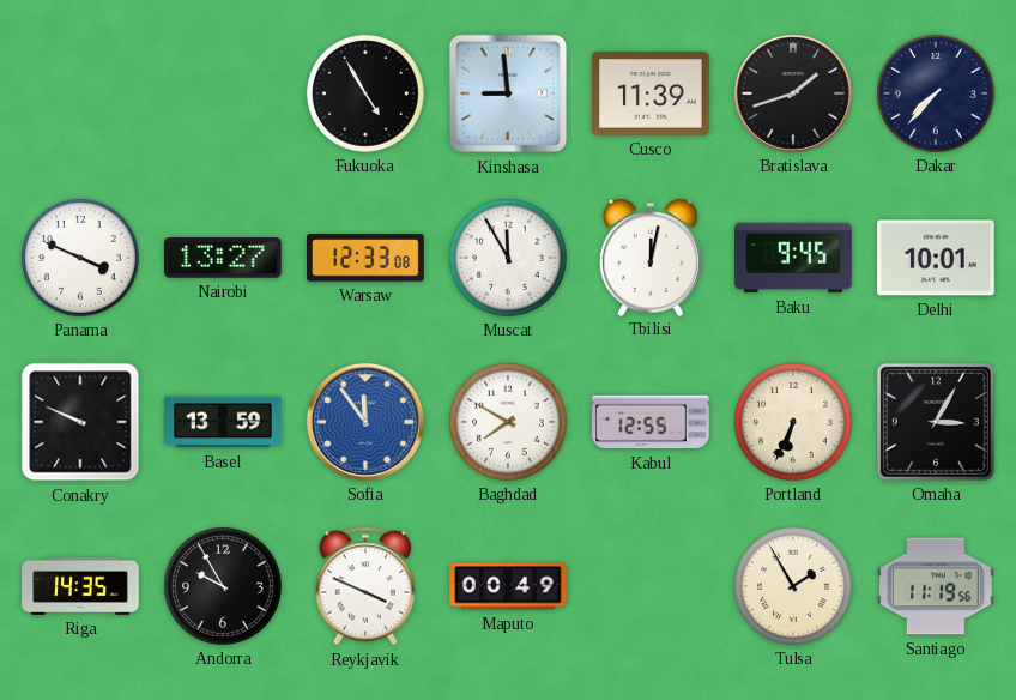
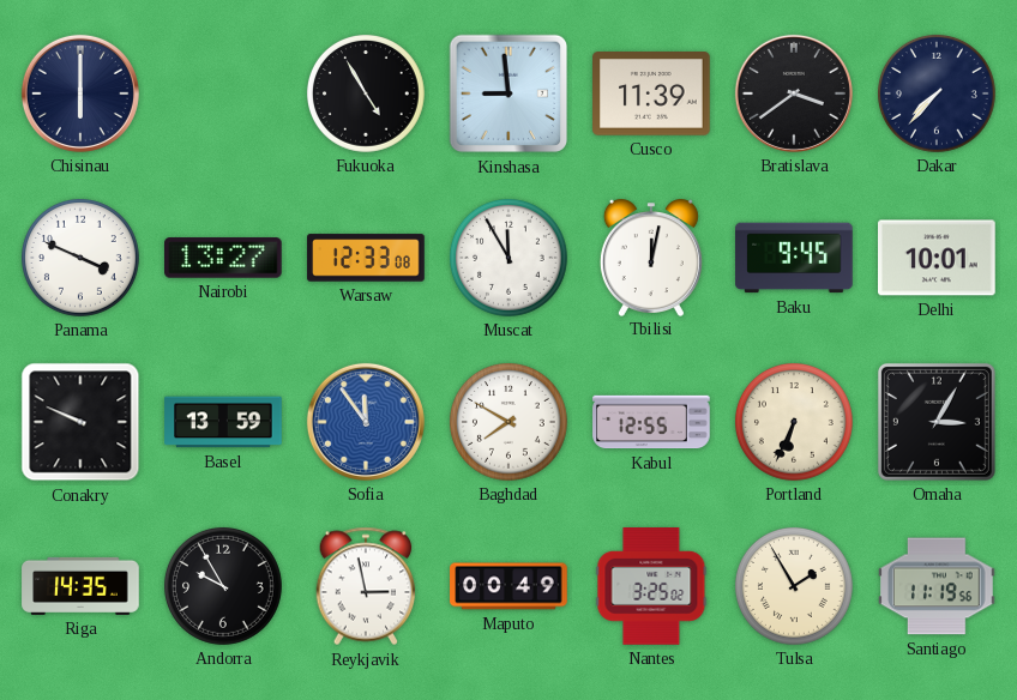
Chisinau: none -> 6:00
Bratislava: 1:42 -> 3:39
Reykjavik: 3:49 -> 2:58
Nantes: none -> 3:25
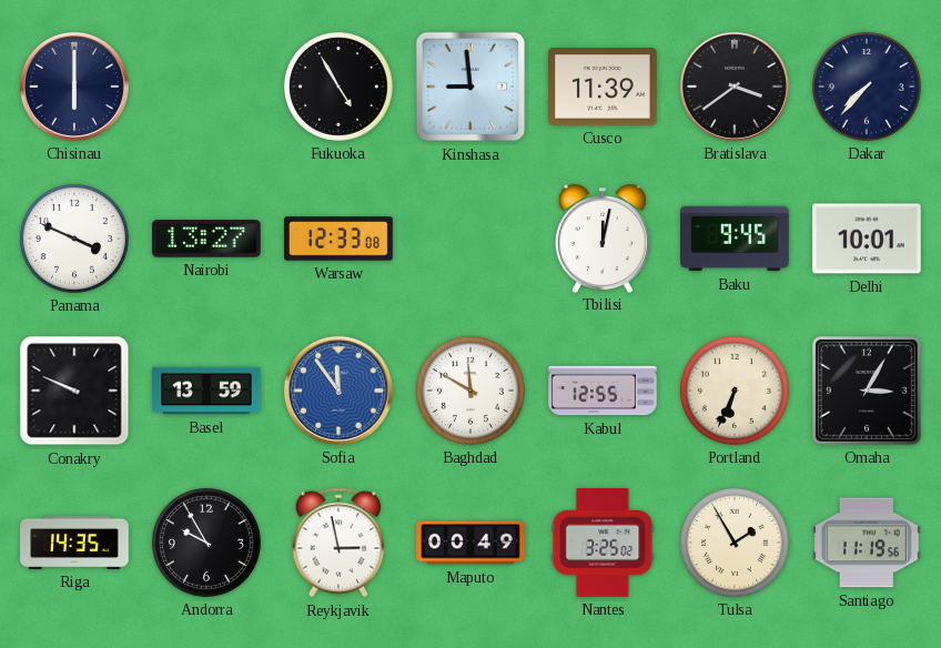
Muscat: 11:55 -> none
Baghdad: 7:50 -> 11:50
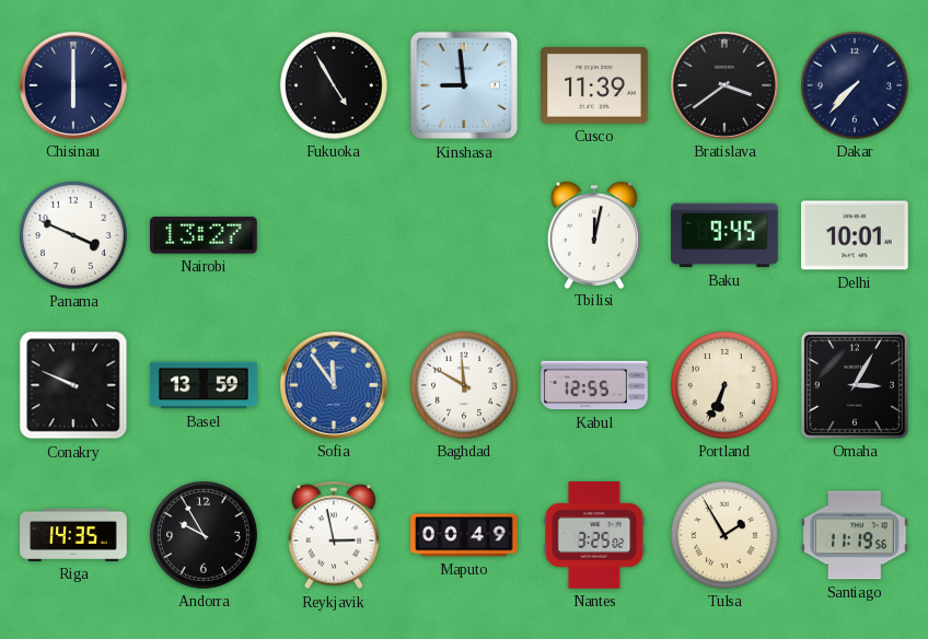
Warsaw: 12:33 -> none
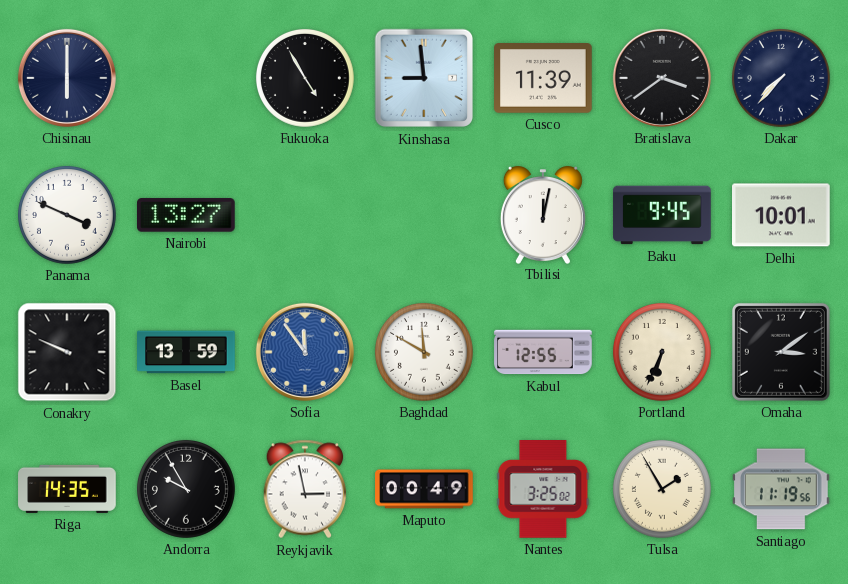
Omaha: 3:05 -> 3:09
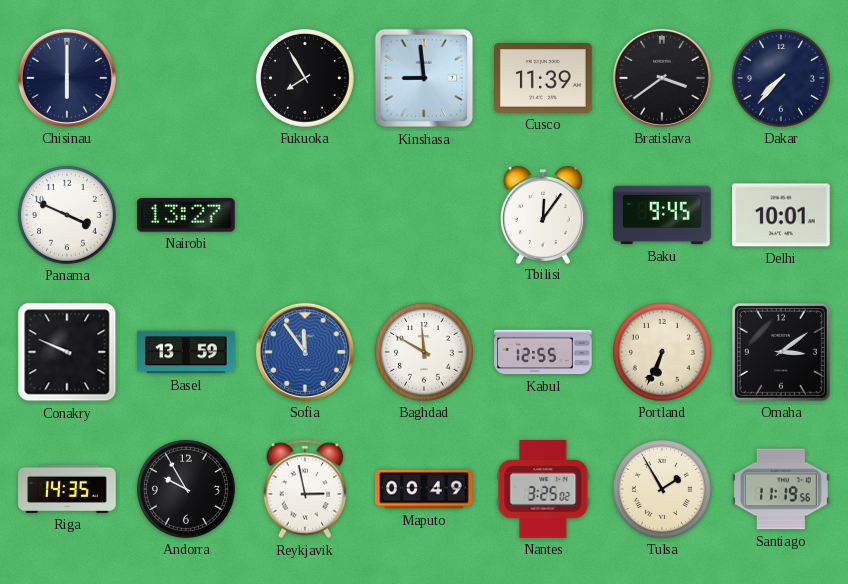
Fukuoka: 4:55 -> 7:55
Tbilisi: 12:02 -> 12:06
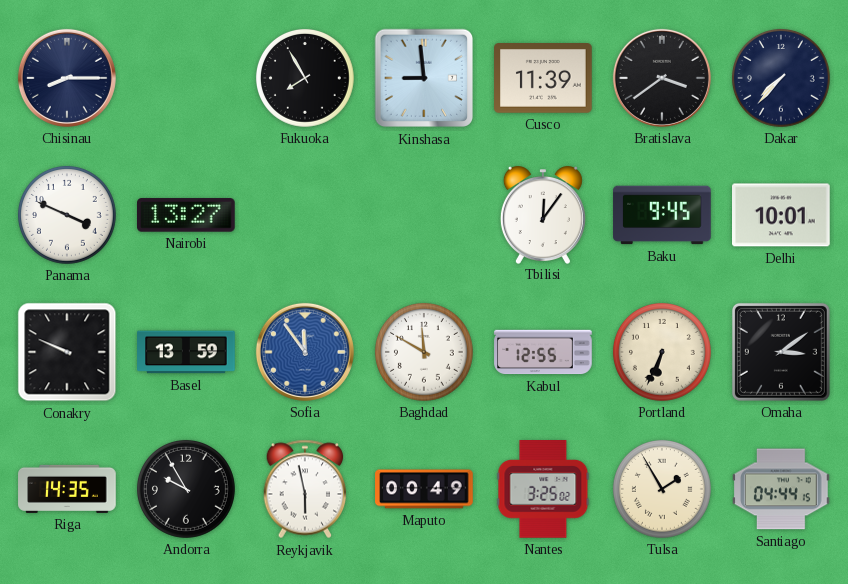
Chisinau: 6:00 -> 8:15
Reykjavik: 2:58 -> 5:58
Santiago: 11:19 -> 04:44
